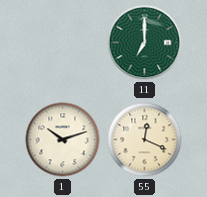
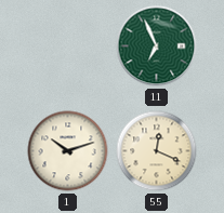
11: 7:00 -> 6:56
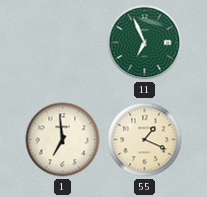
1: 10:12 -> 6:59
55: 12:19 -> 1:19
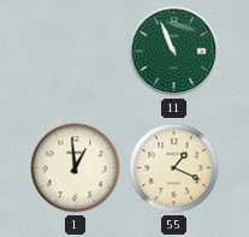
11: 6:56 -> 10:56
1: 6:59 -> 12:59
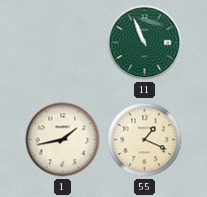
1: 12:59 -> 1:43
